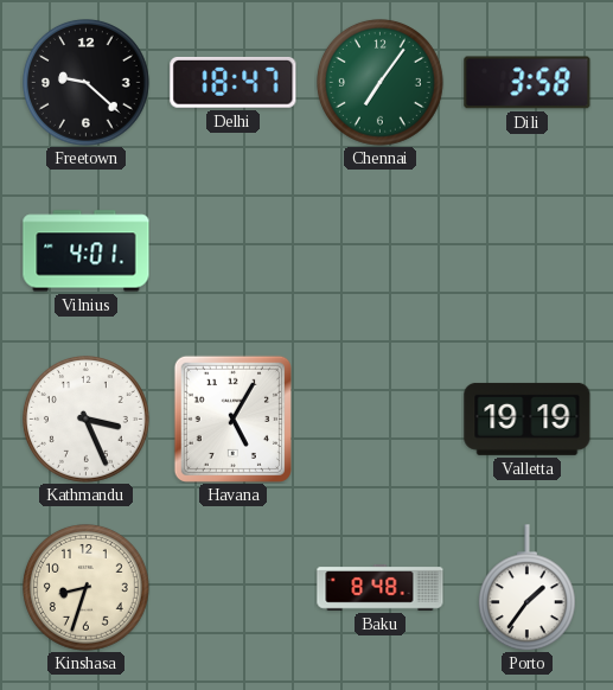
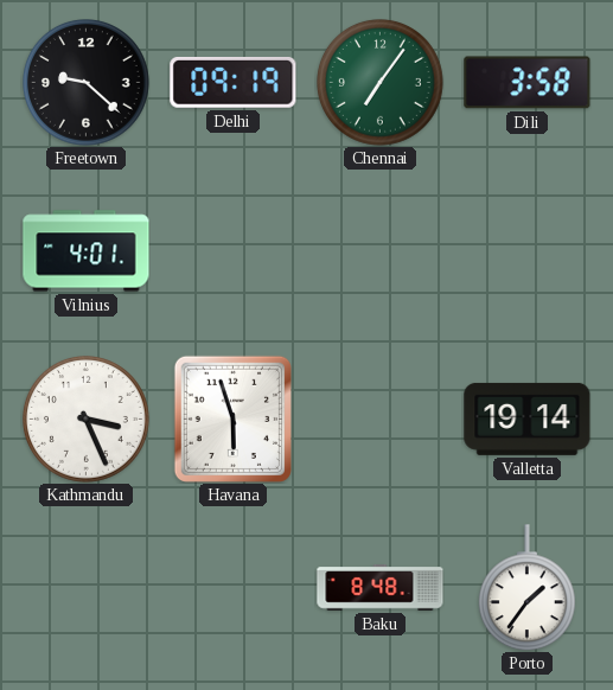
Delhi: 18:47 -> 09:19
Havana: 5:05 -> 5:57
Valletta: 19:19 -> 19:14
Kinshasa: 8:33 -> none
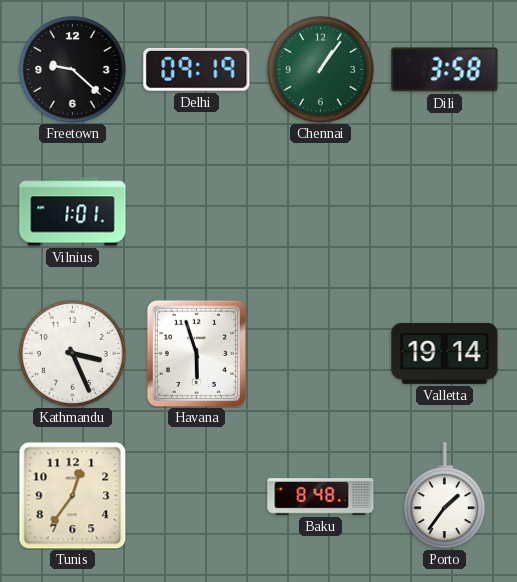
Chennai: 7:06 -> 1:06
Vilnius: 4:01 -> 1:01
Tunis: none -> 12:36
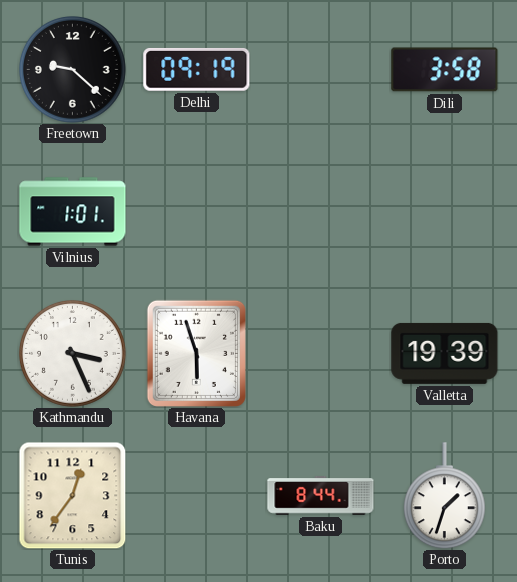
Chennai: 1:06 -> none
Valletta: 19:14 -> 19:39
Baku: 8:48 -> 8:44
Porto: 1:36 -> 1:33
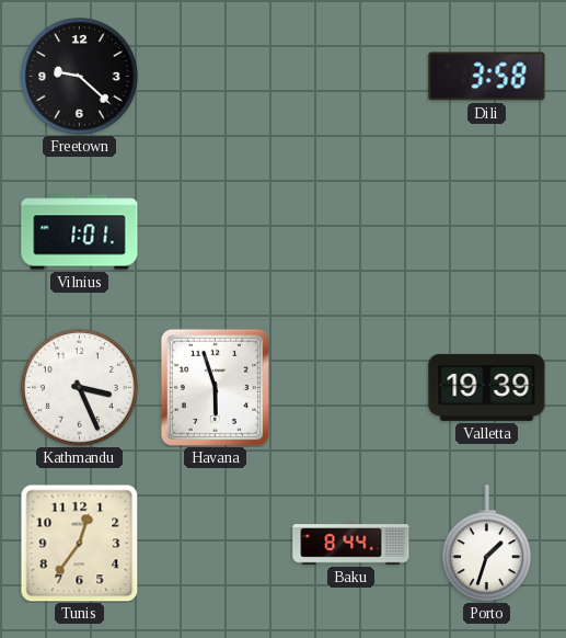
Delhi: 09:19 -> none
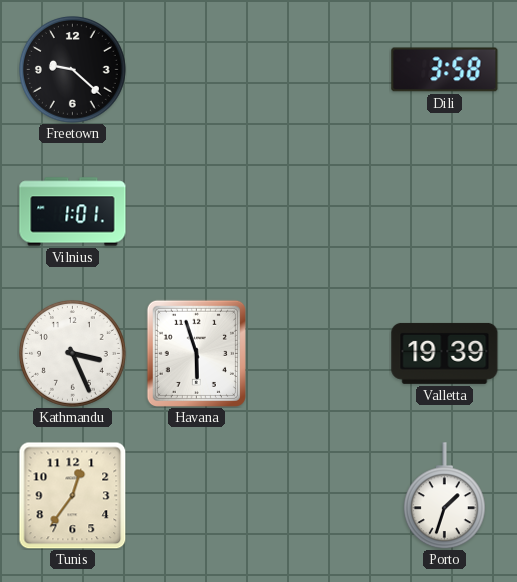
Baku: 8:44 -> none
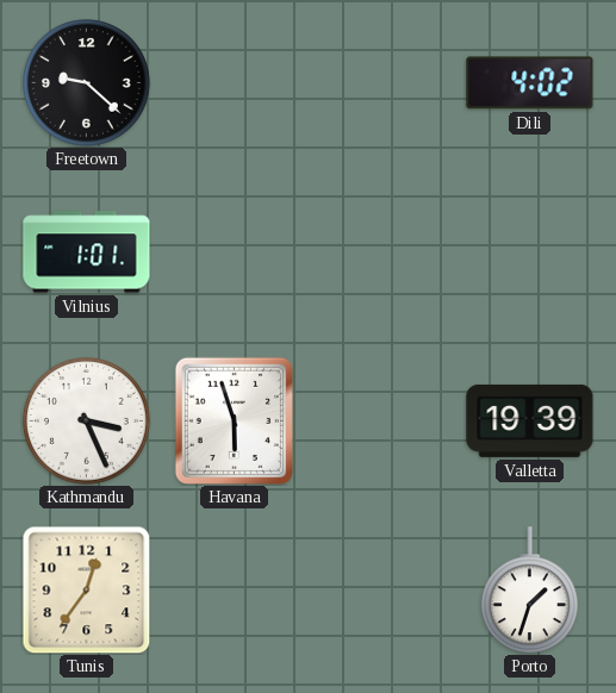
Dili: 3:58 -> 4:02
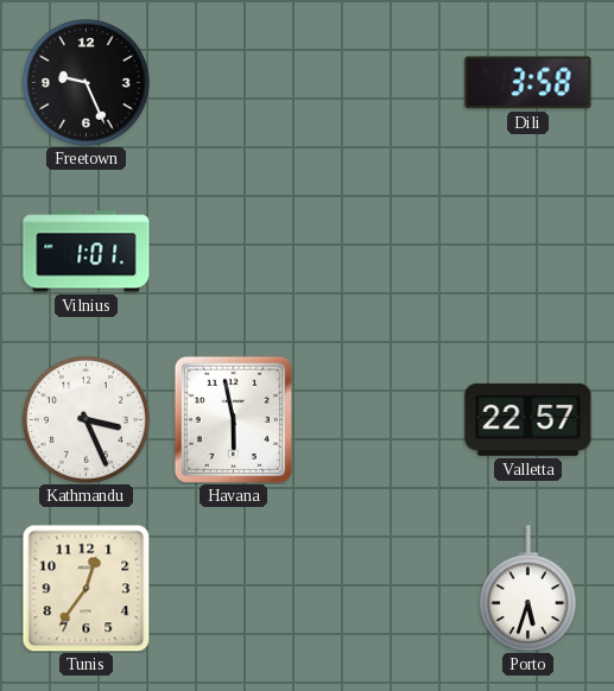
Freetown: 9:22 -> 9:26
Dili: 4:02 -> 3:58
Havana: 5:57 -> 5:58
Valletta: 19:39 -> 22:57
Porto: 1:33 -> 5:33
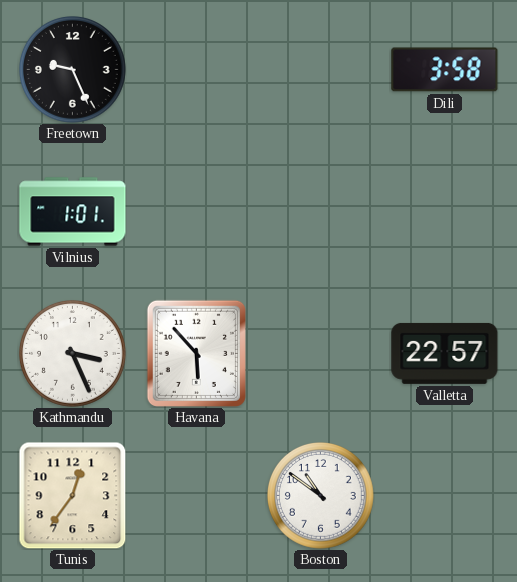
Havana: 5:58 -> 5:53
Boston: none -> 10:51
Porto: 5:33 -> none
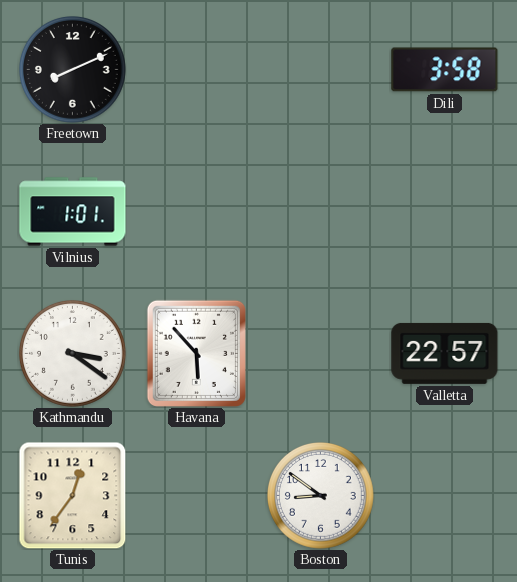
Freetown: 9:26 -> 8:11
Kathmandu: 3:26 -> 3:21
Boston: 10:51 -> 8:51
